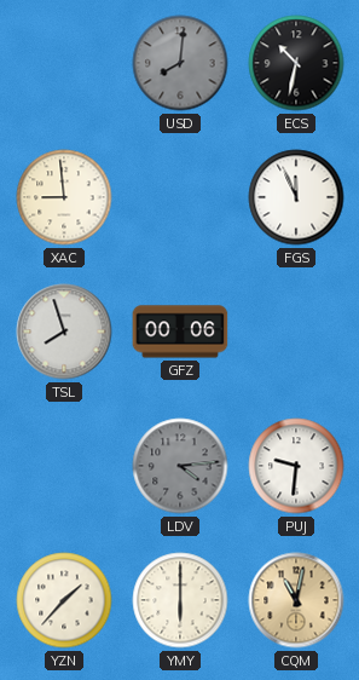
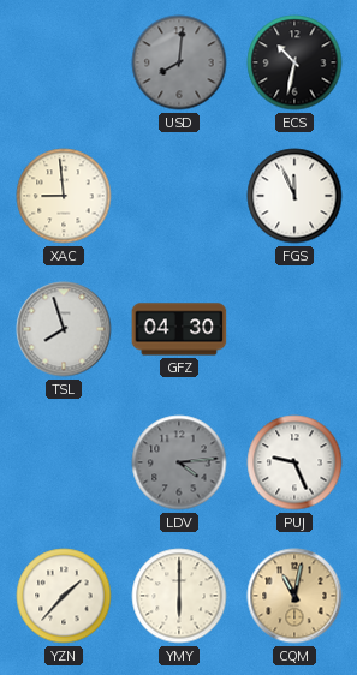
GFZ: 00:06 -> 04:30
PUJ: 9:31 -> 9:26
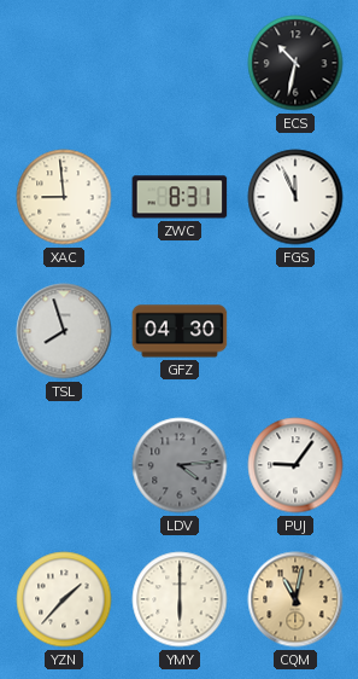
USD: 8:01 -> none
ZWC: none -> 8:31
PUJ: 9:26 -> 9:06
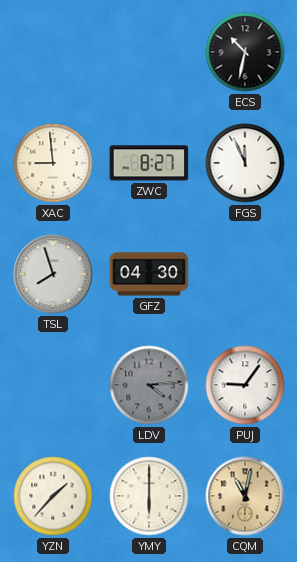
ZWC: 8:31 -> 8:27
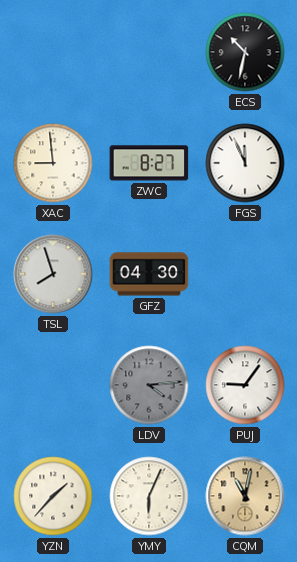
YMY: 6:00 -> 6:04
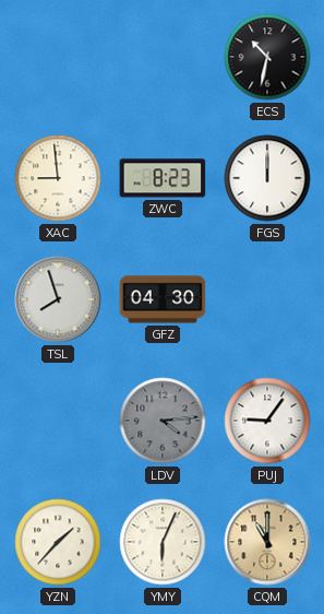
ZWC: 8:27 -> 8:23
FGS: 11:56 -> 12:00
CQM: 11:02 -> 11:00
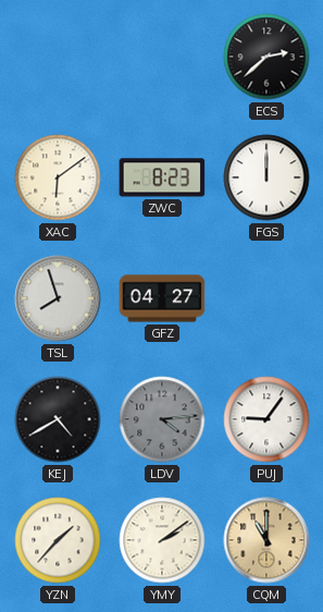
ECS: 10:32 -> 2:38
XAC: 8:59 -> 6:09
GFZ: 04:30 -> 04:27
KEJ: none -> 4:40
YMY: 6:04 -> 2:09
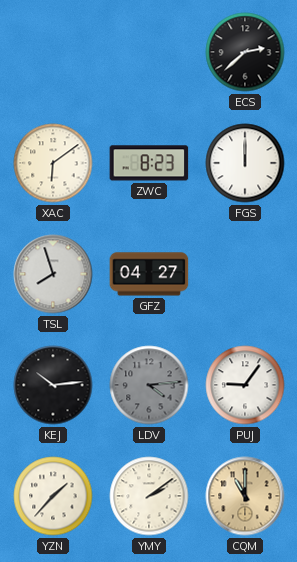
KEJ: 4:40 -> 10:14
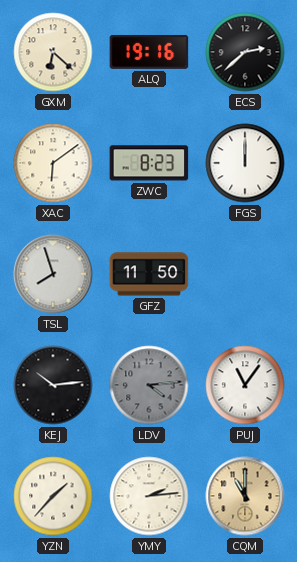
GXM: none -> 6:22
ALQ: none -> 19:16
GFZ: 04:27 -> 11:50
PUJ: 9:06 -> 11:06
YMY: 2:09 -> 2:14
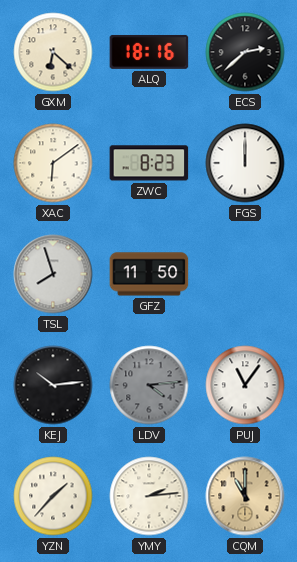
ALQ: 19:16 -> 18:16
